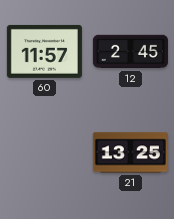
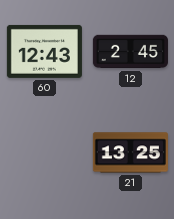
60: 11:57 -> 12:43
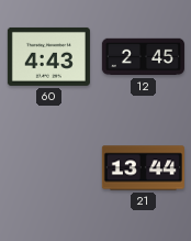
60: 12:43 -> 4:43
21: 13:25 -> 13:44
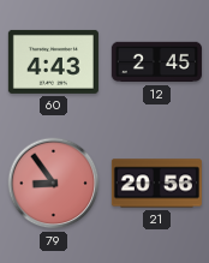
79: none -> 8:54
21: 13:44 -> 20:56
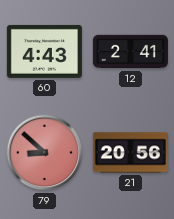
12: 2:45 -> 2:41
79: 8:54 -> 8:52
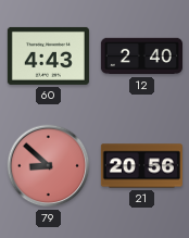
12: 2:41 -> 2:40
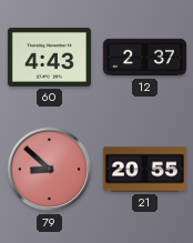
12: 2:40 -> 2:37
21: 20:56 -> 20:55
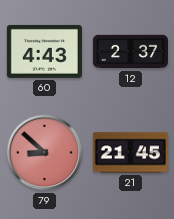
21: 20:55 -> 21:45
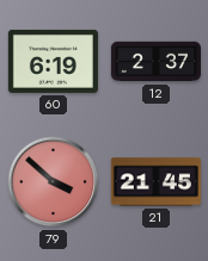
60: 4:43 -> 6:19
79: 8:52 -> 3:52
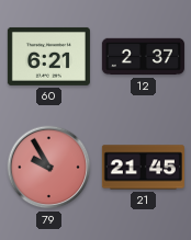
60: 6:19 -> 6:21
79: 3:52 -> 9:55
